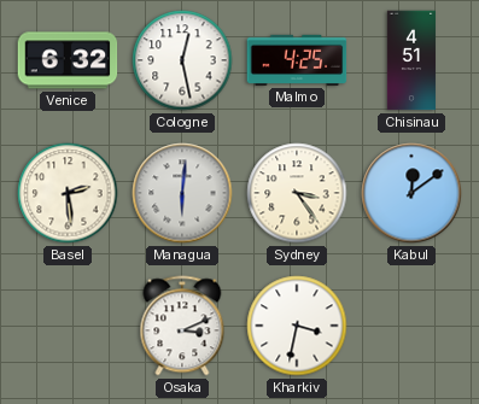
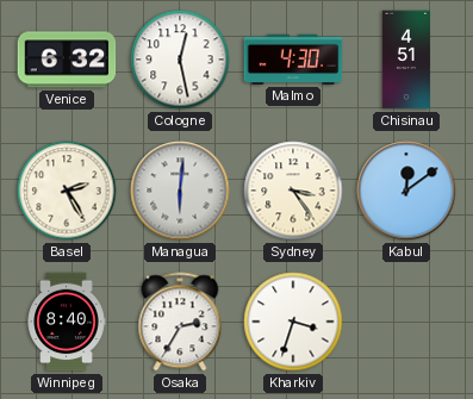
Malmo: 4:25 -> 4:30
Basel: 2:29 -> 2:25
Winnipeg: none -> 8:40
Osaka: 3:11 -> 2:35
Kharkiv: 3:32 -> 3:33
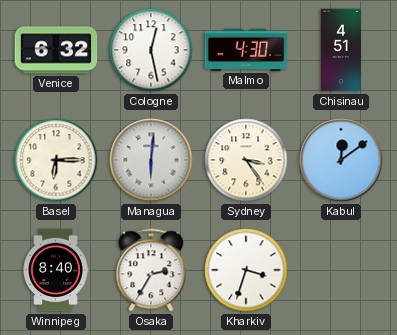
Basel: 2:25 -> 6:15
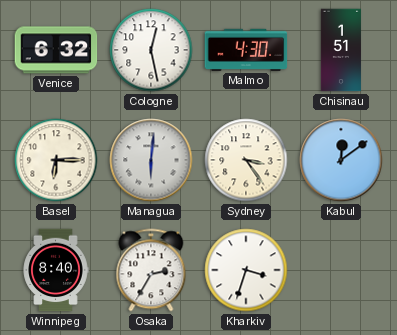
Chisinau: 4:51 -> 1:51
